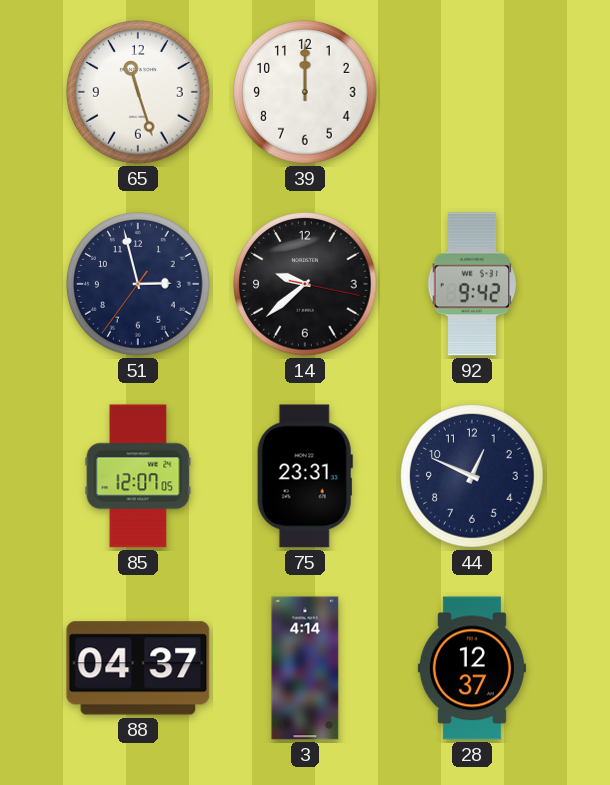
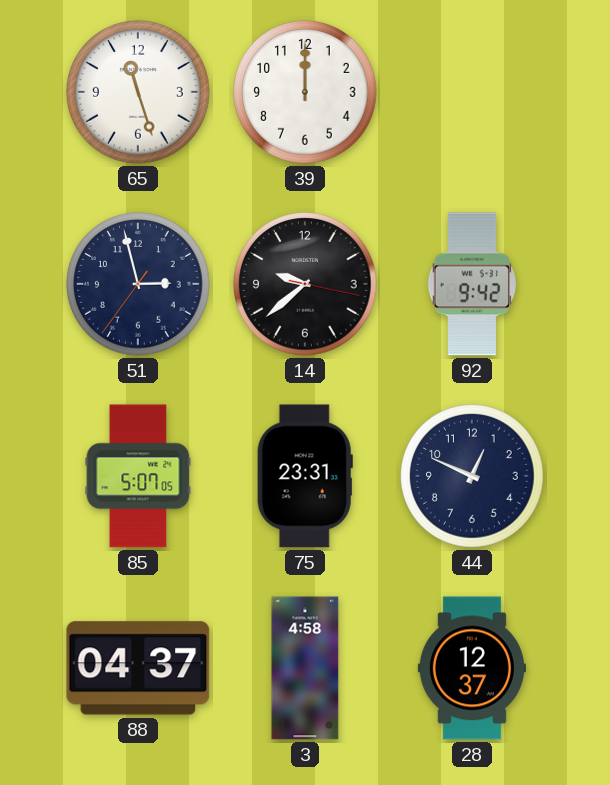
85: 12:07 -> 5:07
3: 4:14 -> 4:58
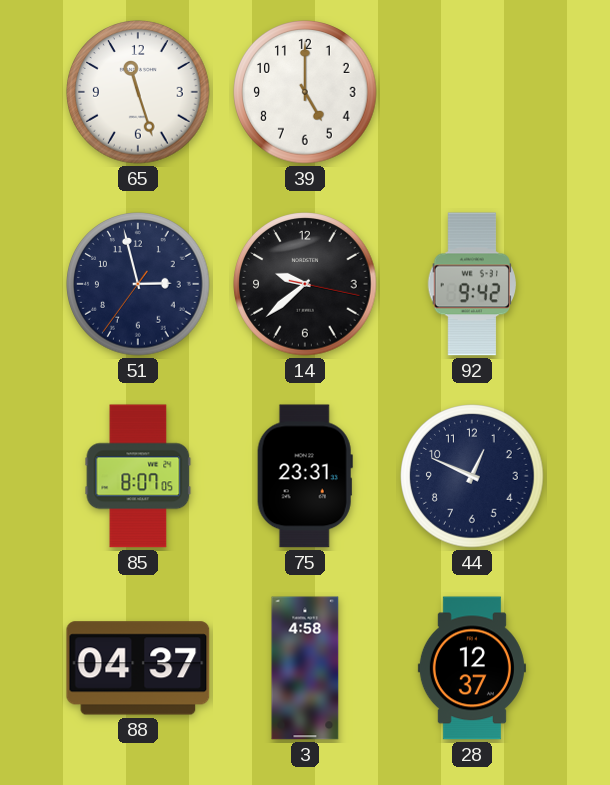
39: 12:00 -> 5:00
85: 5:07 -> 8:07
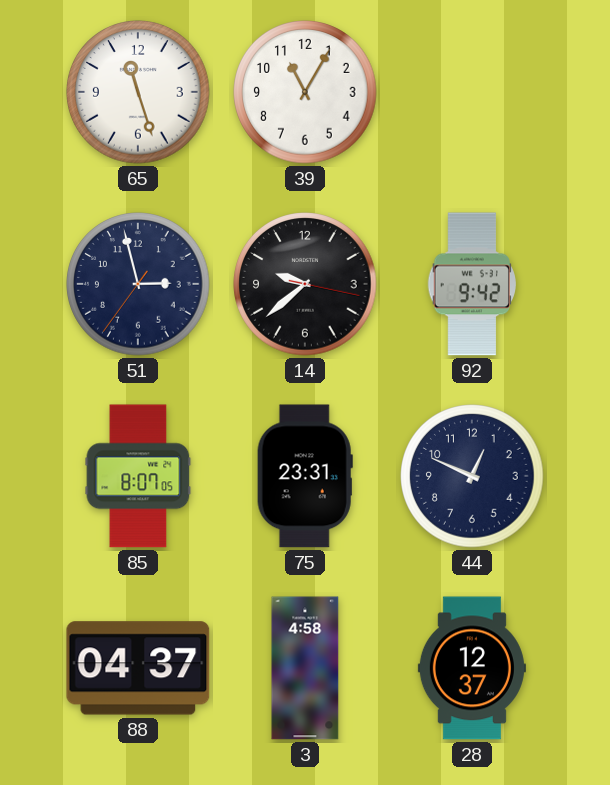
39: 5:00 -> 11:05
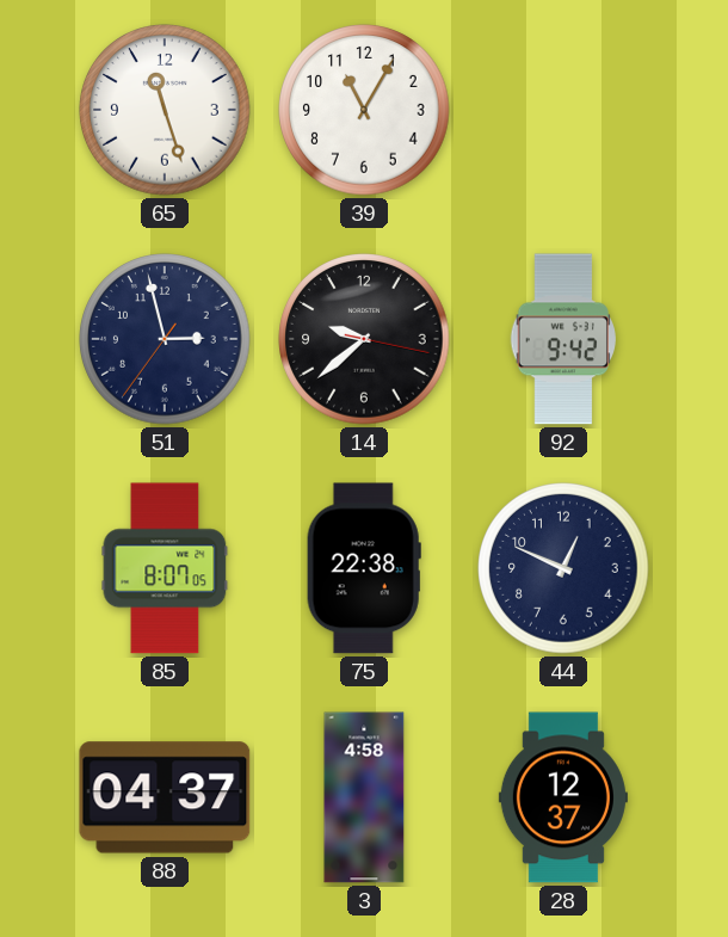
75: 23:31 -> 22:38
